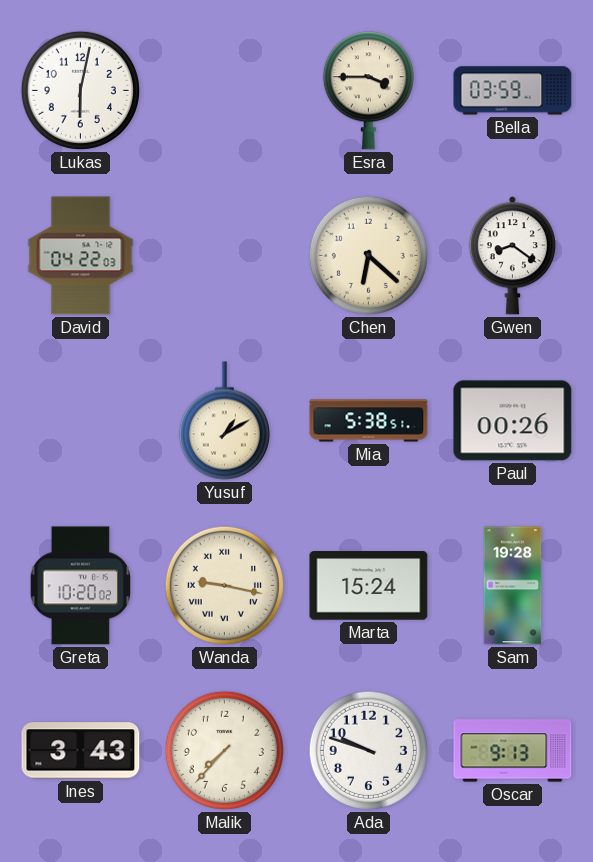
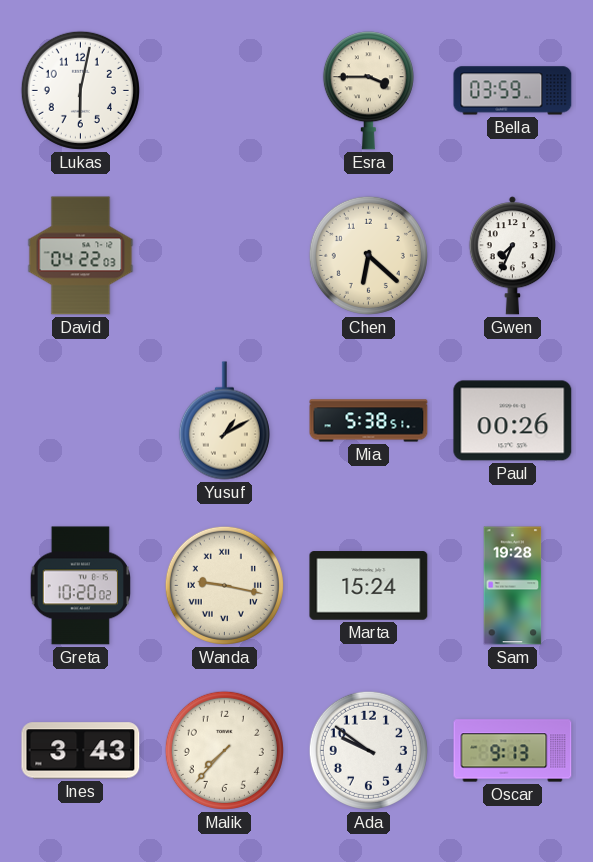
Gwen: 8:21 -> 7:34
Ada: 9:48 -> 9:51
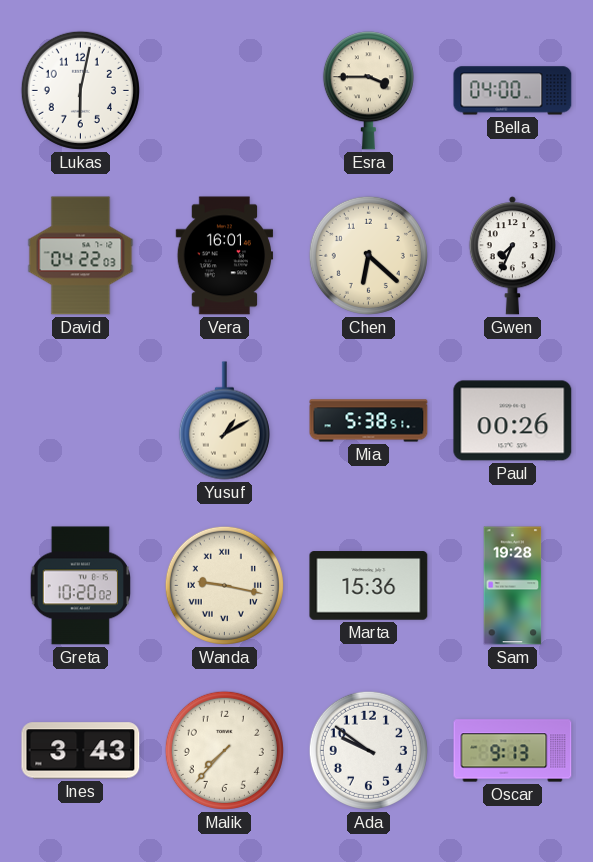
Bella: 03:59 -> 04:00
Vera: none -> 16:01
Marta: 15:24 -> 15:36
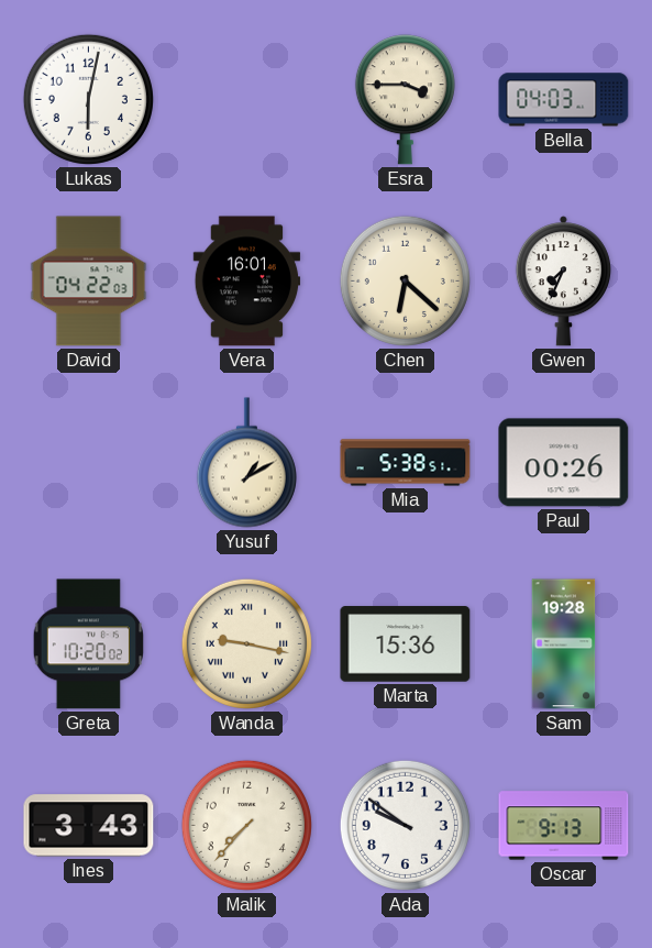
Bella: 04:00 -> 04:03
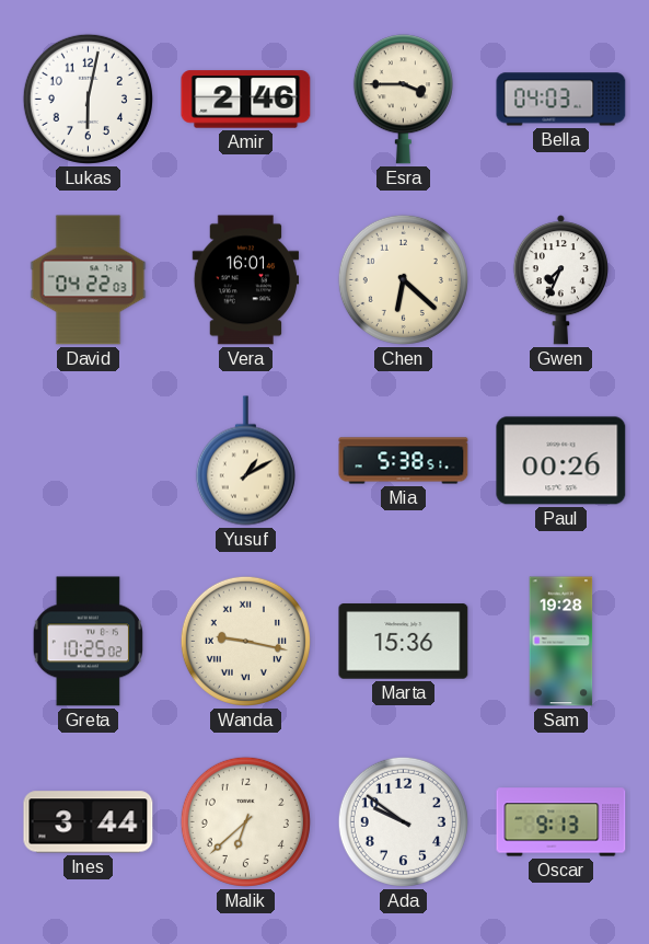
Amir: none -> 2:46
Greta: 10:20 -> 10:25
Ines: 3:43 -> 3:44
Malik: 7:37 -> 6:38
